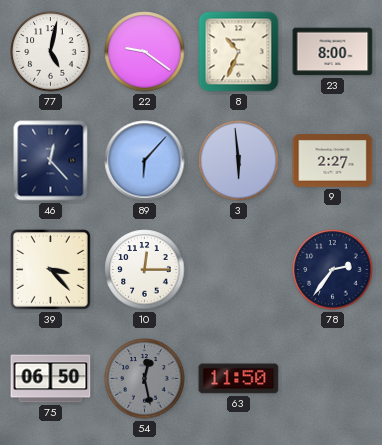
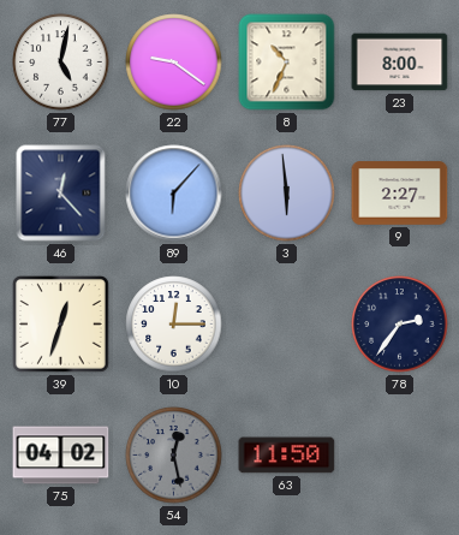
39: 3:23 -> 12:33
75: 06:50 -> 04:02
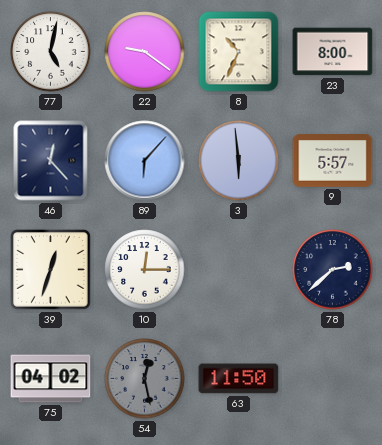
9: 2:27 -> 5:57
78: 2:36 -> 2:38
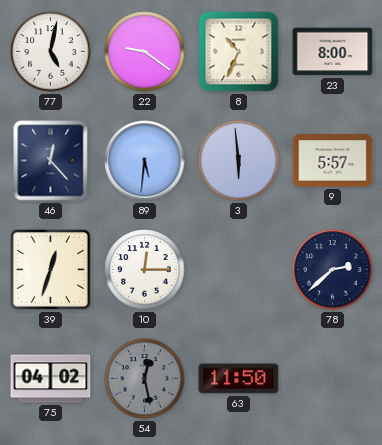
89: 6:07 -> 5:31
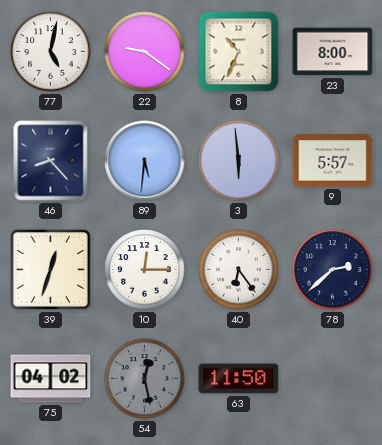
46: 12:23 -> 8:23
40: none -> 6:24
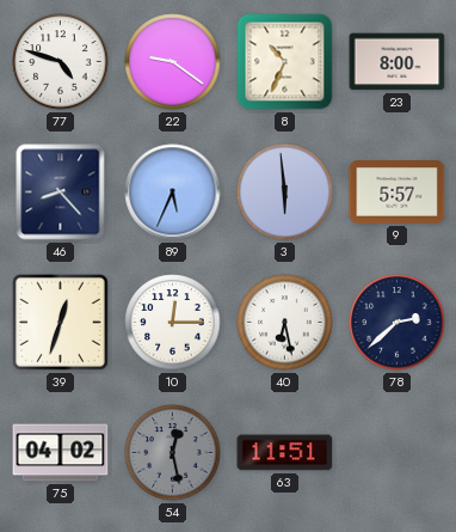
77: 5:02 -> 4:48
89: 5:31 -> 5:34
40: 6:24 -> 6:28
63: 11:50 -> 11:51
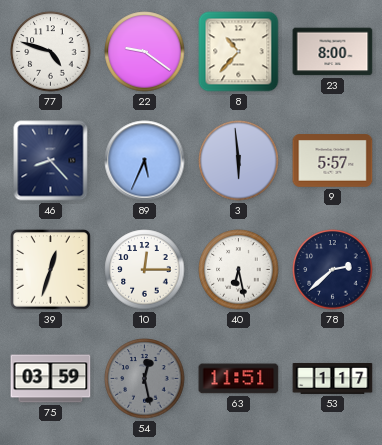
8: 10:34 -> 10:37
75: 04:02 -> 03:59
53: none -> 1:17
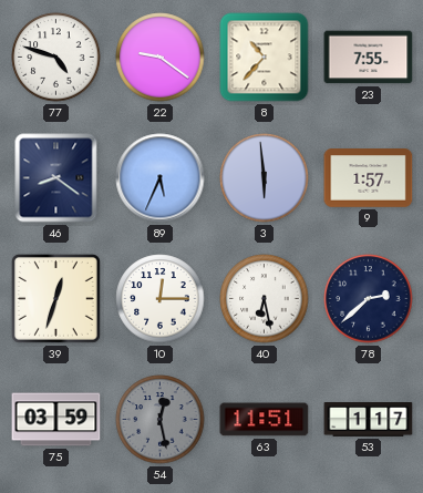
23: 8:00 -> 7:55
46: 8:23 -> 8:21
9: 5:57 -> 1:57
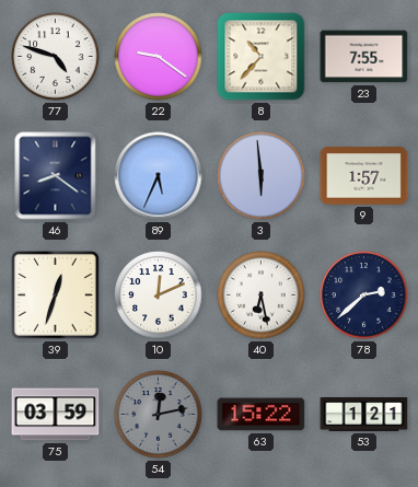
10: 12:15 -> 12:11
54: 12:28 -> 12:13
63: 11:51 -> 15:22
53: 1:17 -> 1:21
